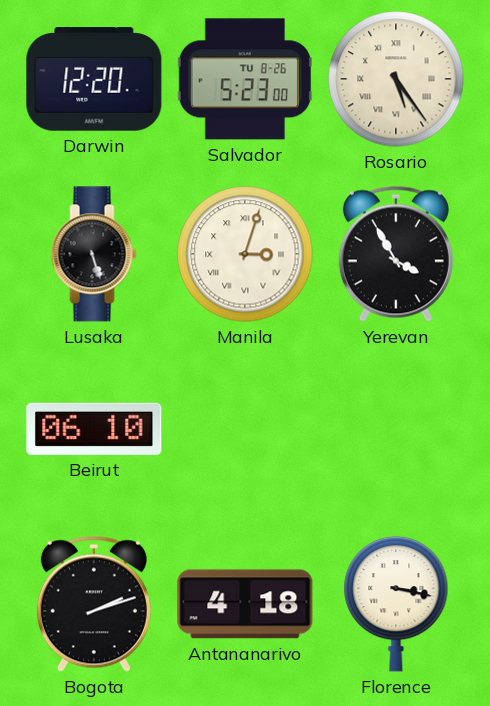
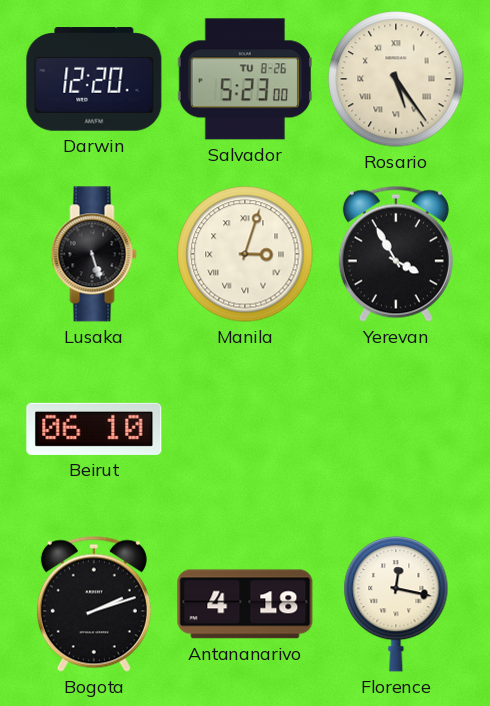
Florence: 3:17 -> 12:17
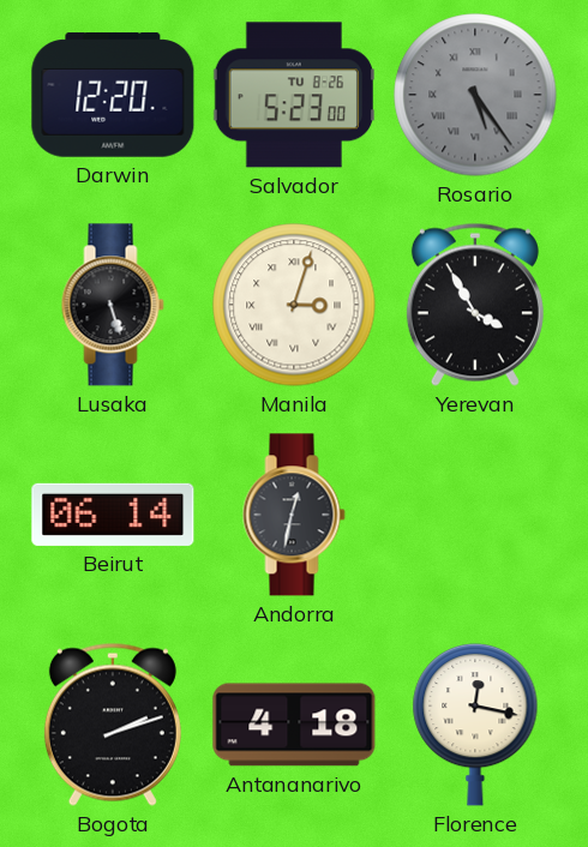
Rosario dial: cream -> grey
Beirut: 06:10 -> 06:14
Andorra: none -> 12:32
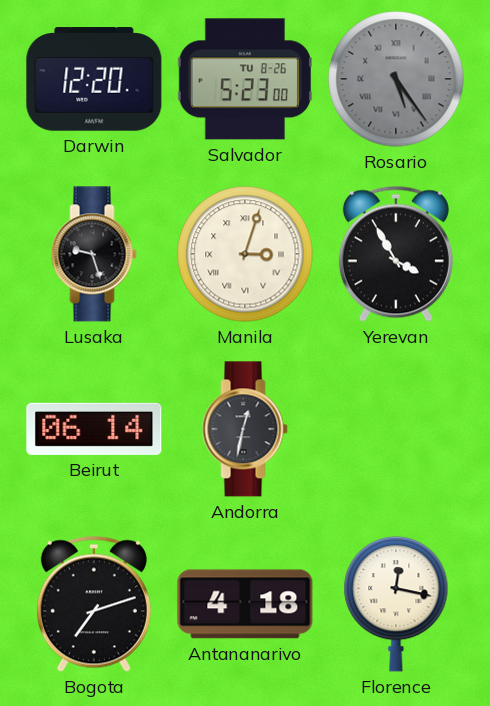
Lusaka: 5:27 -> 9:27
Bogota: 2:12 -> 7:12
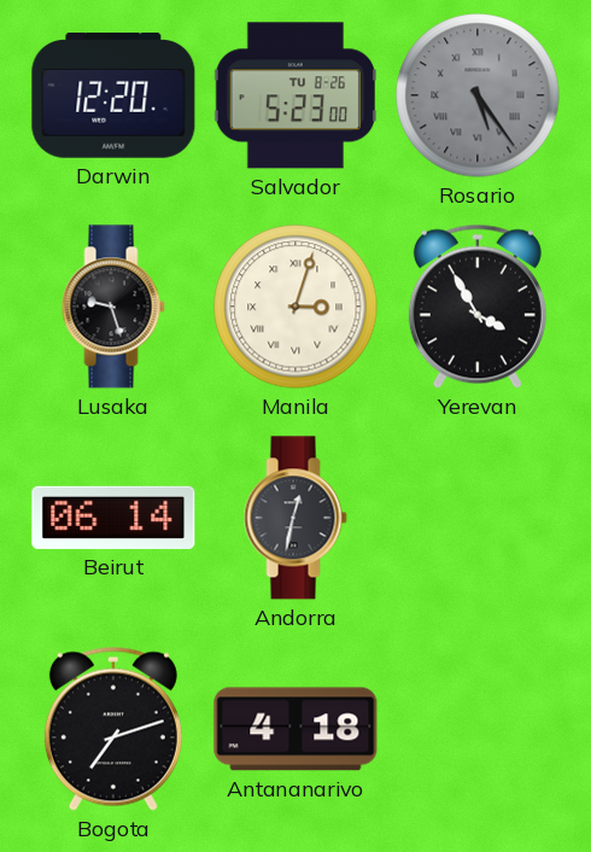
Florence: 12:17 -> none
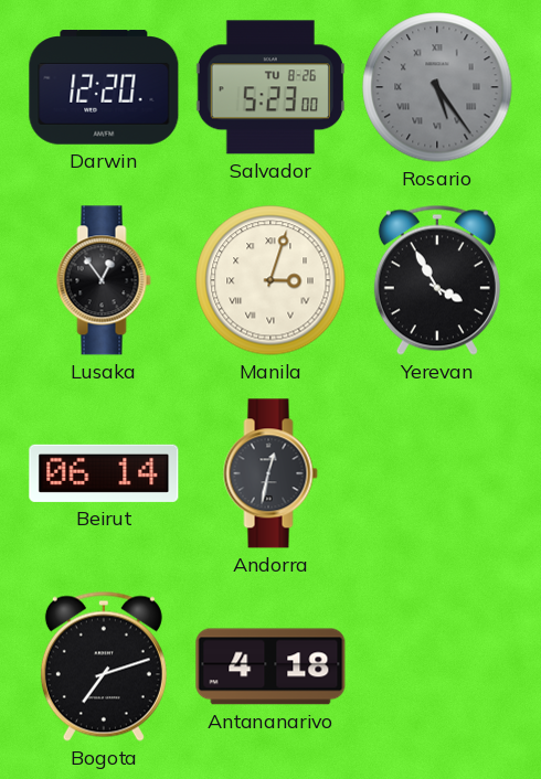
Lusaka: 9:27 -> 12:54
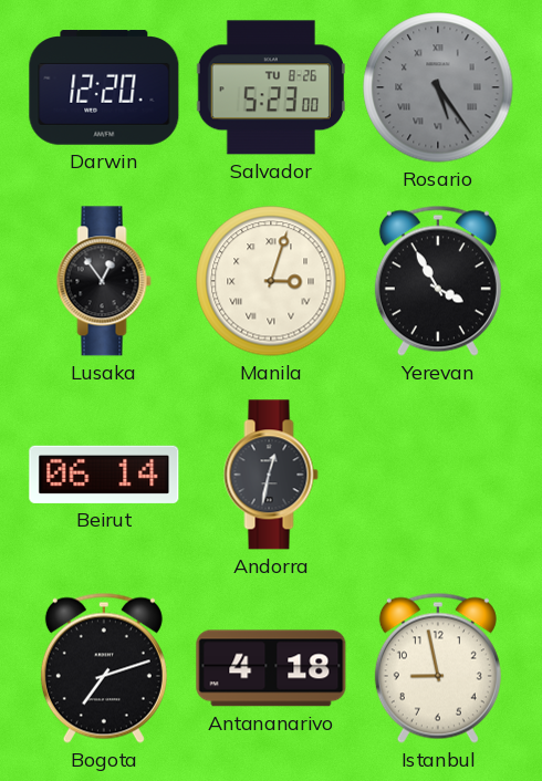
Istanbul: none -> 8:58
